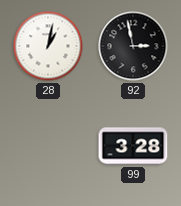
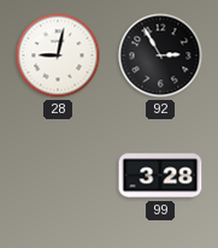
28: 1:02 -> 9:02
92: 2:58 -> 2:55
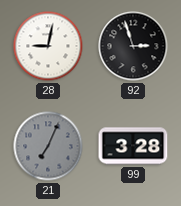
92: 2:55 -> 2:57
21: none -> 7:04
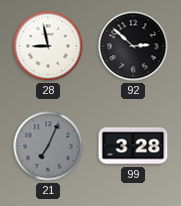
28: 9:02 -> 8:58
92: 2:57 -> 2:52
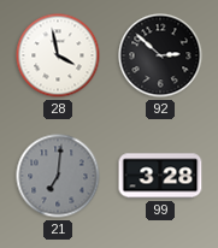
28: 8:58 -> 3:58
21: 7:04 -> 7:01
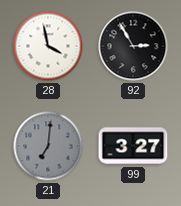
92: 2:52 -> 2:55
99: 3:28 -> 3:27
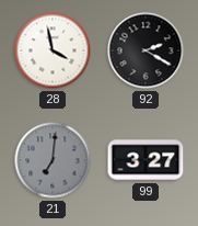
92: 2:55 -> 2:20
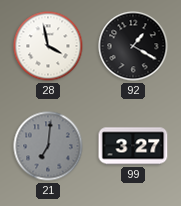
92: 2:20 -> 1:20
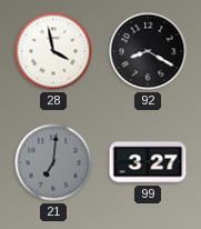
92: 1:20 -> 8:20
